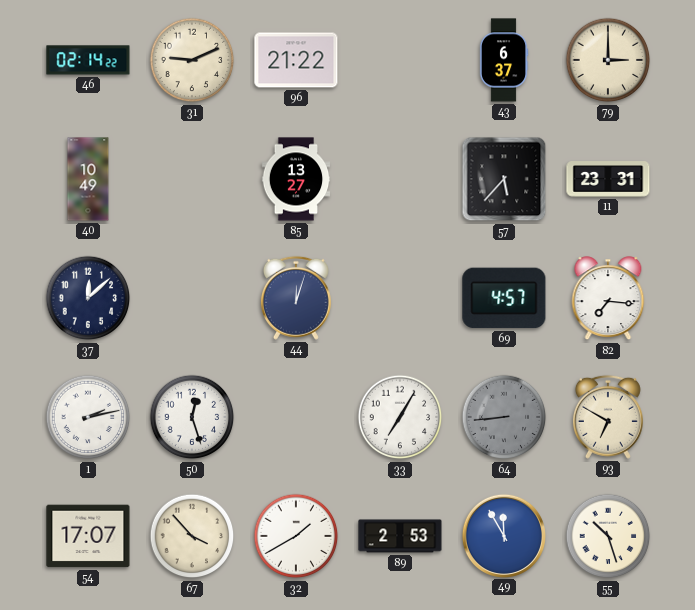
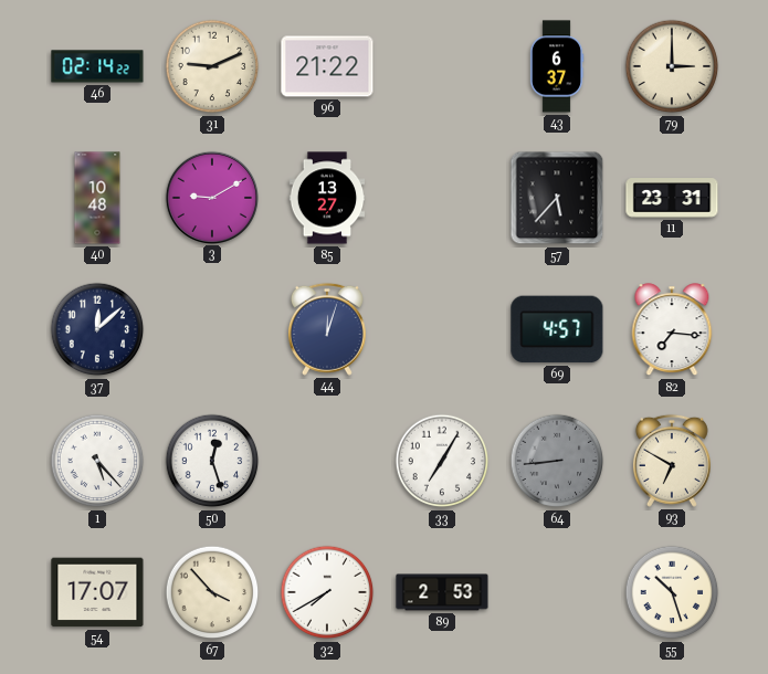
40: 10:49 -> 10:48
3: none -> 9:10
1: 2:13 -> 5:23
32: 1:40 -> 7:40
49: 11:55 -> none
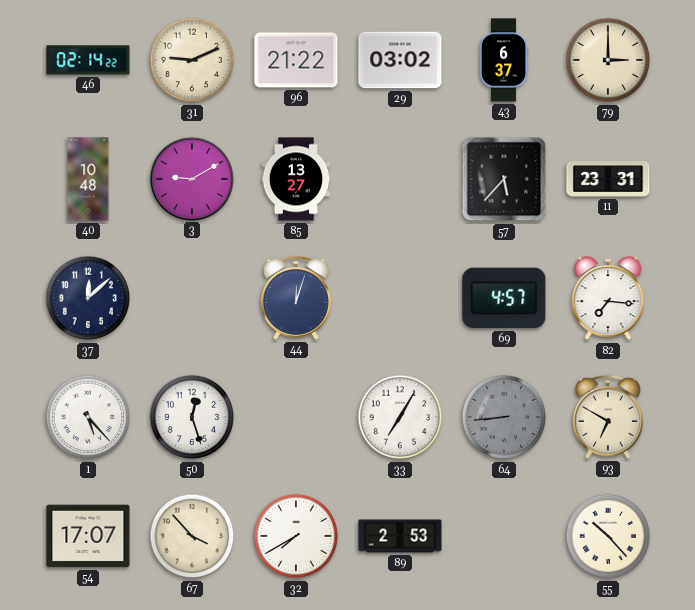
29: none -> 03:02
55: 10:27 -> 10:23
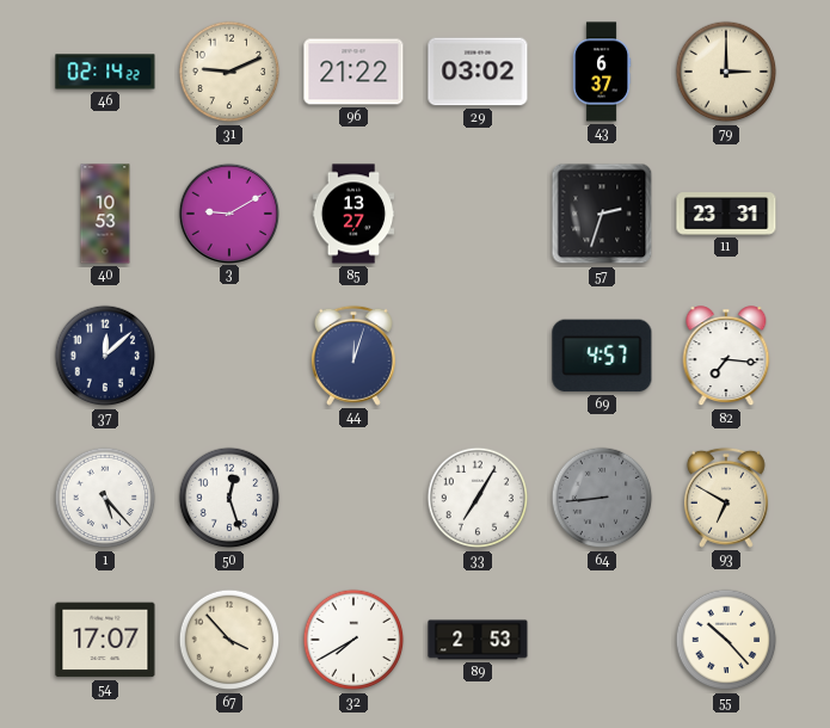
40: 10:48 -> 10:53
57: 5:37 -> 2:33
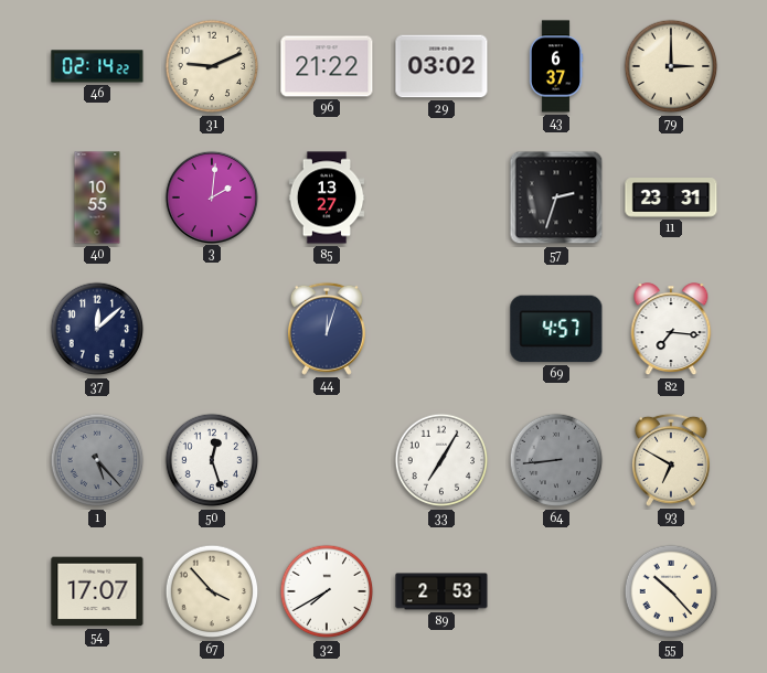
40: 10:53 -> 10:55
3: 9:10 -> 2:01
1 dial: white -> grey
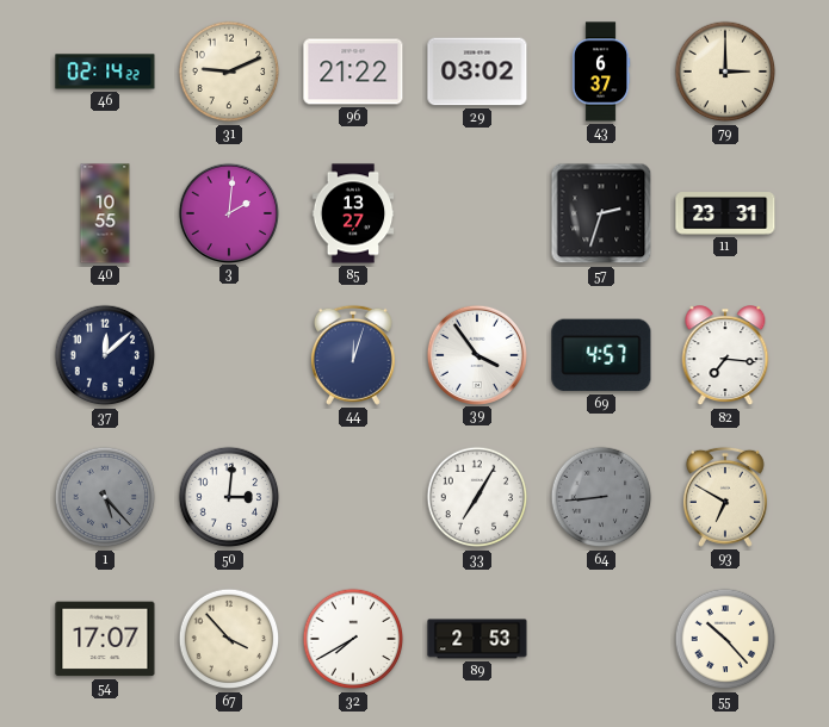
39: none -> 3:54
50: 12:27 -> 3:01
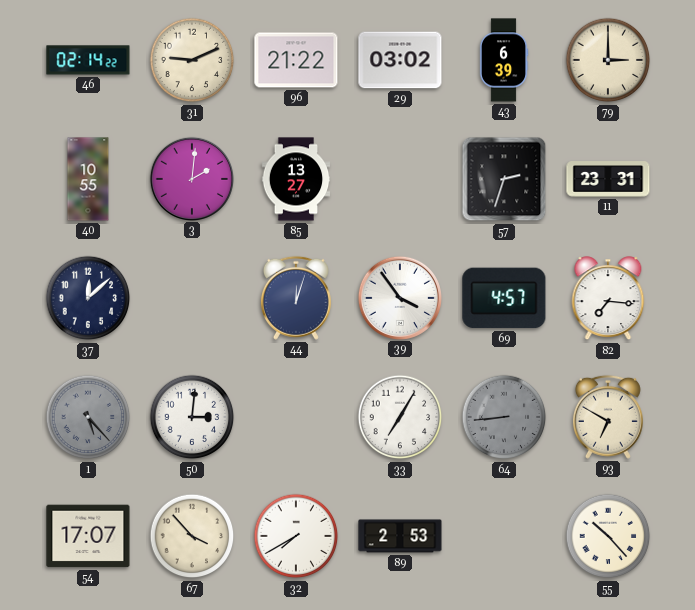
43: 6:37 -> 6:39
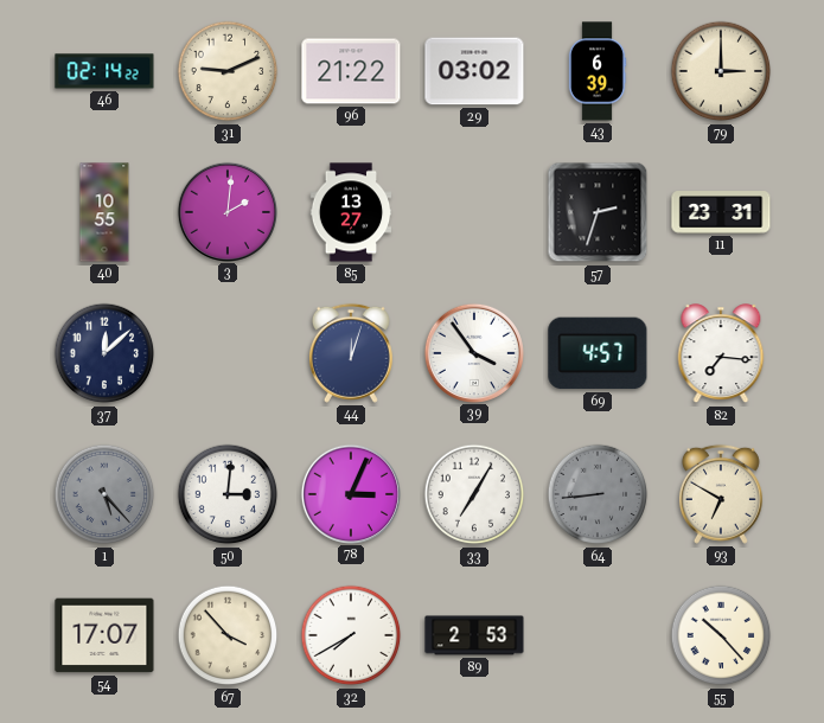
78: none -> 3:04
